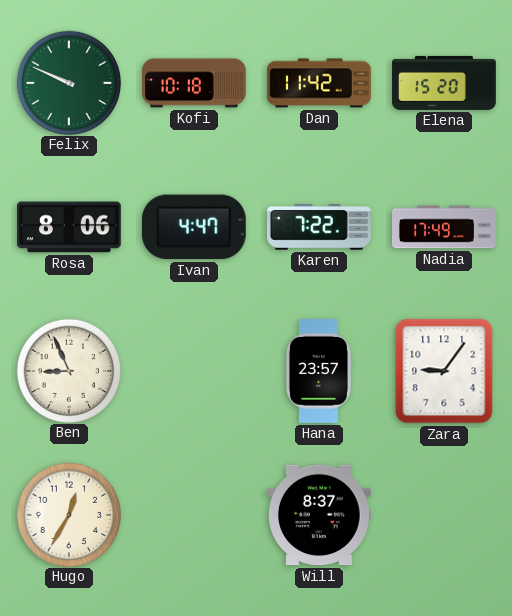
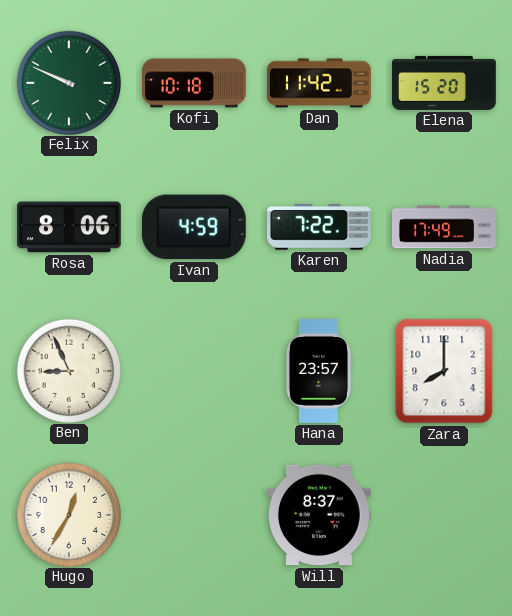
Ivan: 4:47 -> 4:59
Zara: 9:06 -> 8:00
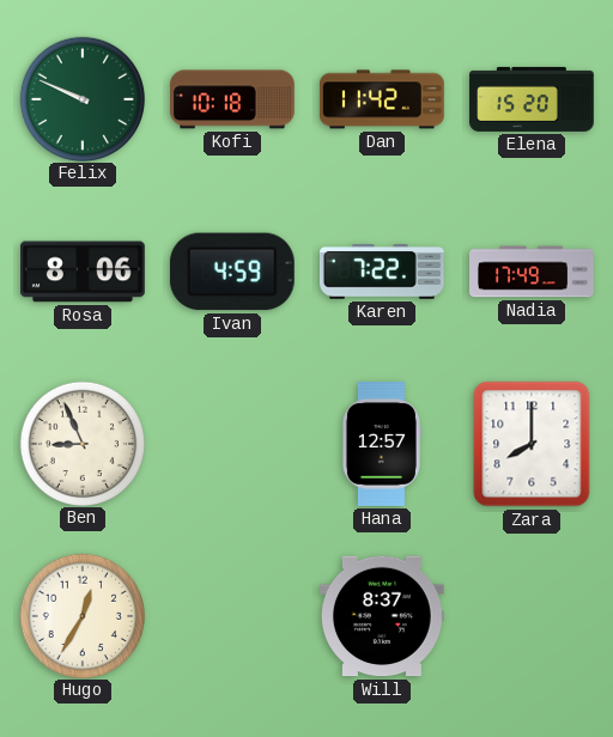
Hana: 23:57 -> 12:57
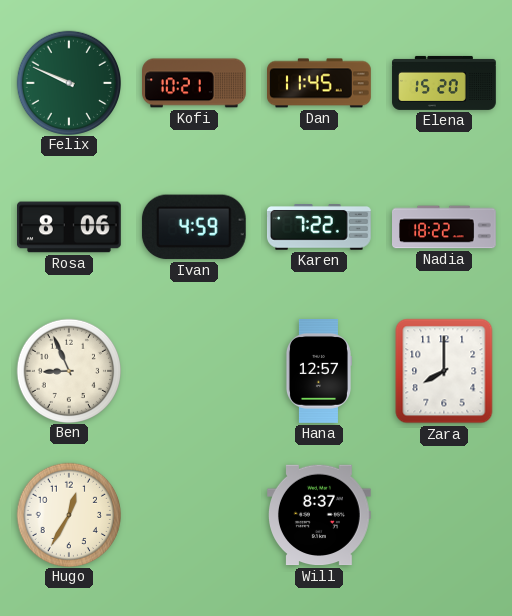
Kofi: 10:18 -> 10:21
Dan: 11:42 -> 11:45
Nadia: 17:49 -> 18:22
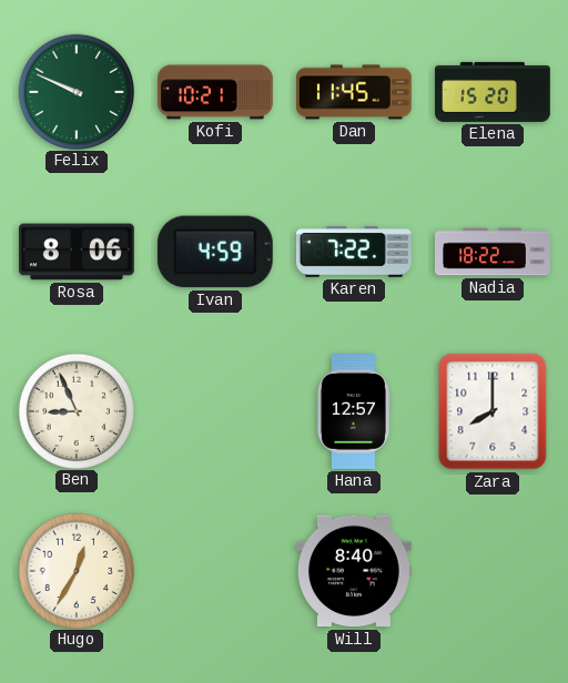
Will: 8:37 -> 8:40
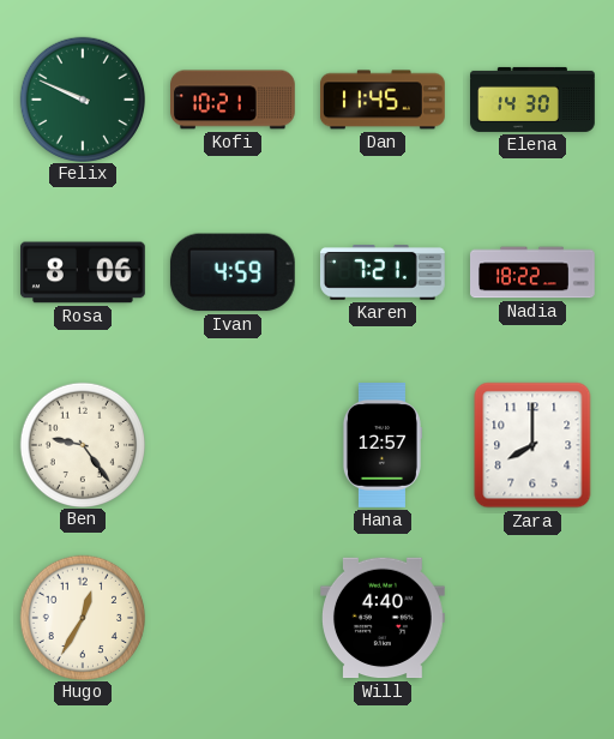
Elena: 15:20 -> 14:30
Karen: 7:22 -> 7:21
Ben: 8:56 -> 9:24
Will: 8:40 -> 4:40
